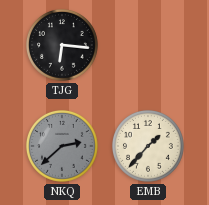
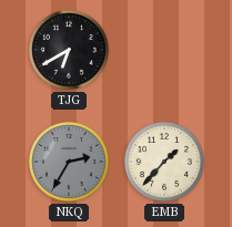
TJG: 6:16 -> 6:40
NKQ: 2:38 -> 2:35
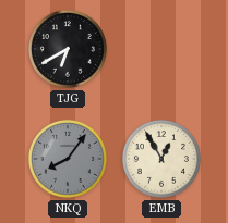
NKQ: 2:35 -> 8:06
EMB: 1:37 -> 12:55
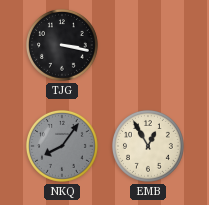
TJG: 6:40 -> 3:17
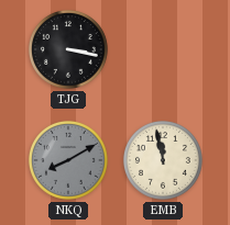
NKQ: 8:06 -> 8:10
EMB: 12:55 -> 11:58
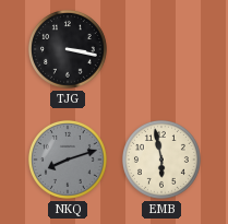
NKQ: 8:10 -> 8:12
EMB: 11:58 -> 5:58
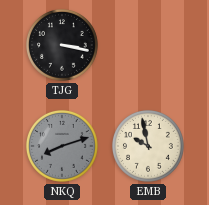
EMB: 5:58 -> 9:58
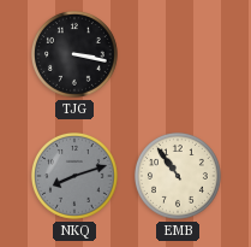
EMB: 9:58 -> 10:54
